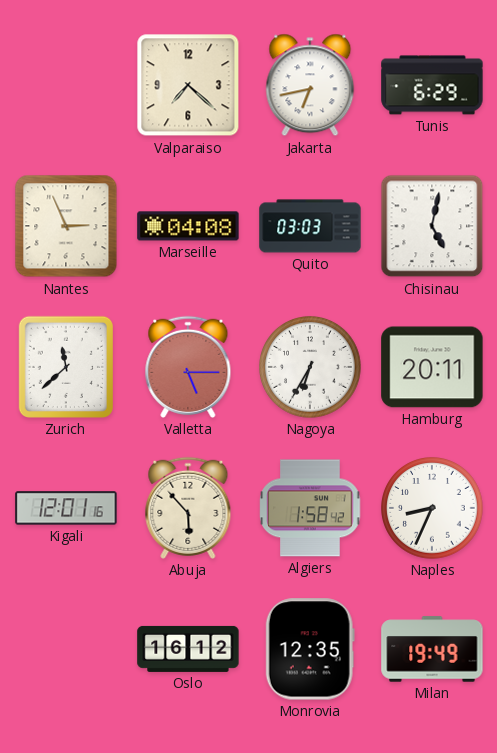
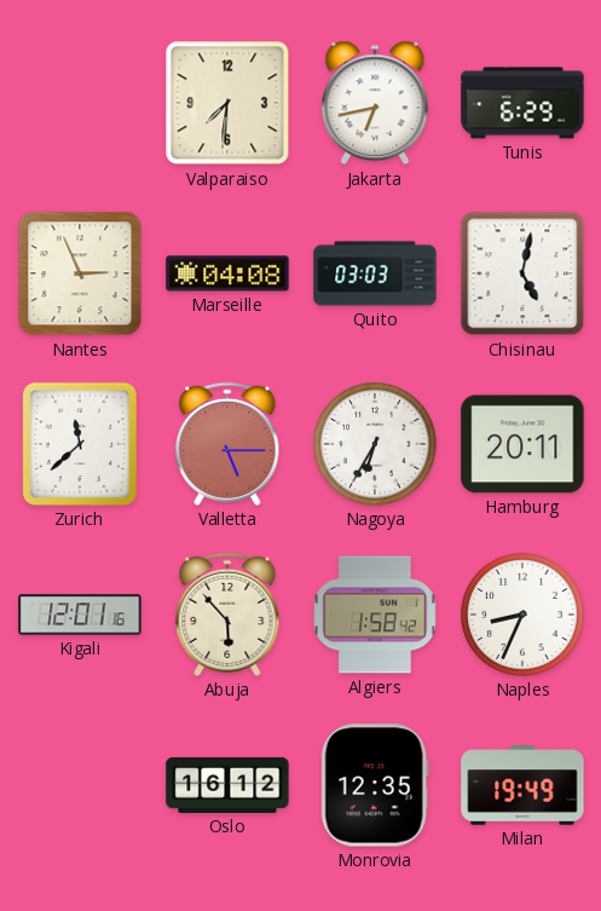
Valparaiso: 7:22 -> 7:31
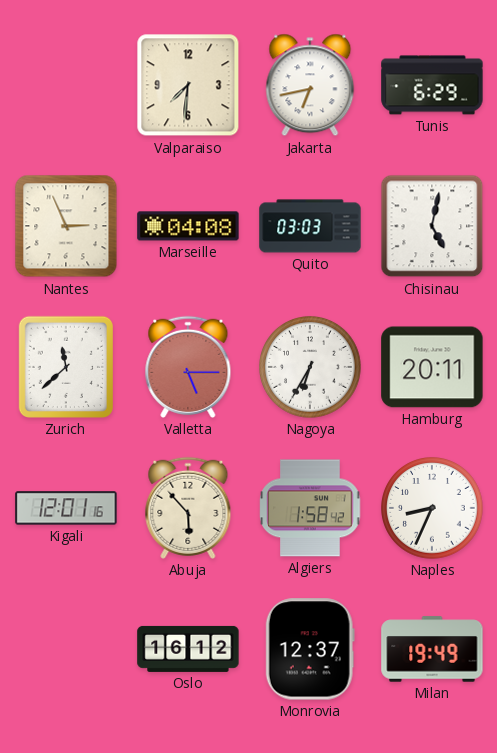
Monrovia: 12:35 -> 12:37
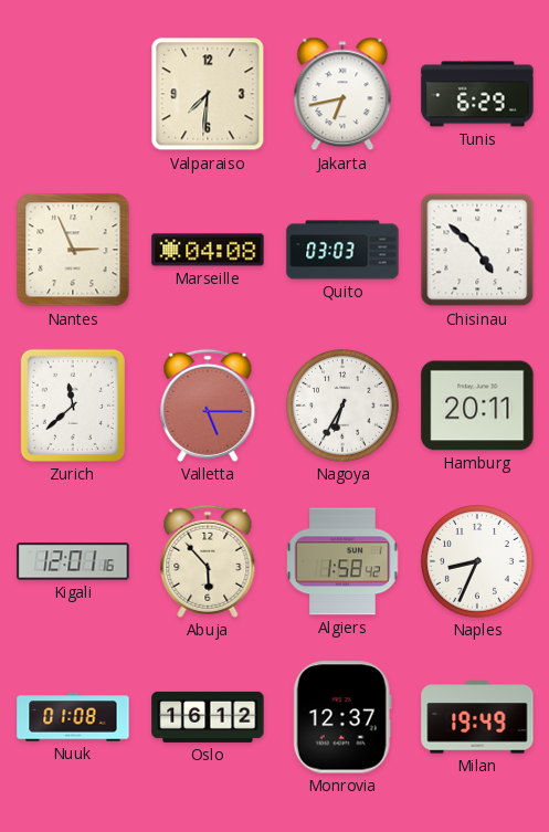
Chisinau: 5:02 -> 4:52
Nuuk: none -> 01:08
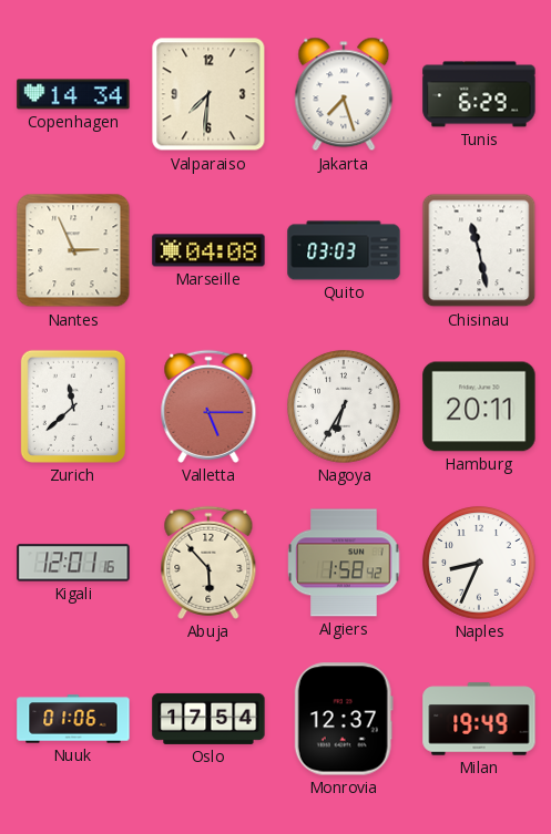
Copenhagen: none -> 14:34
Jakarta: 6:43 -> 7:27
Chisinau: 4:52 -> 11:28
Nuuk: 01:08 -> 01:06
Oslo: 16:12 -> 17:54
